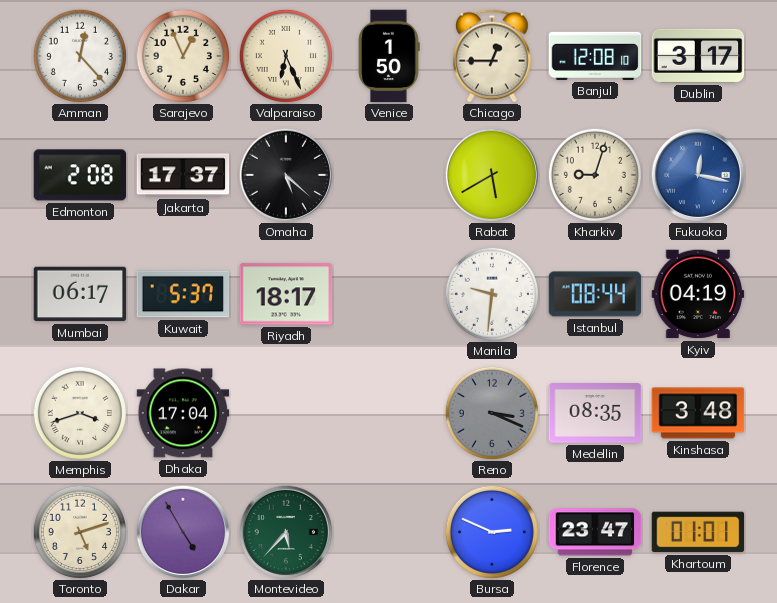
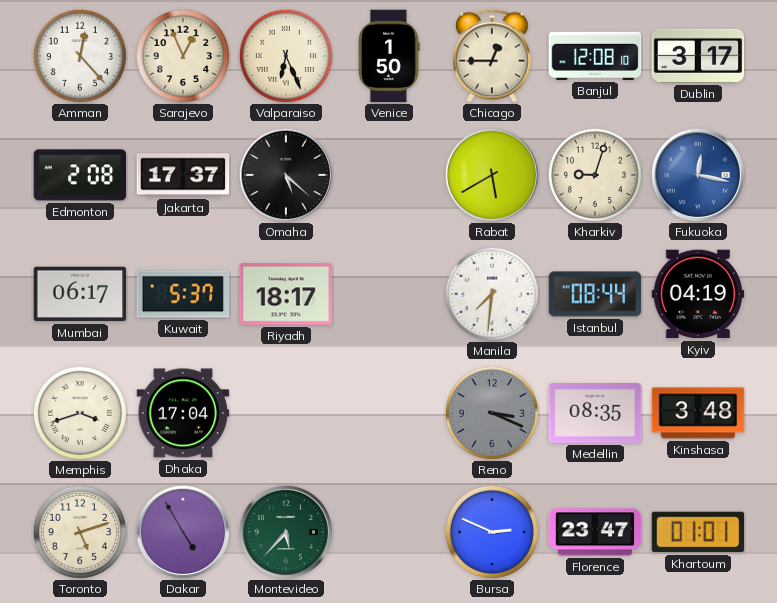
Manila: 9:31 -> 7:31
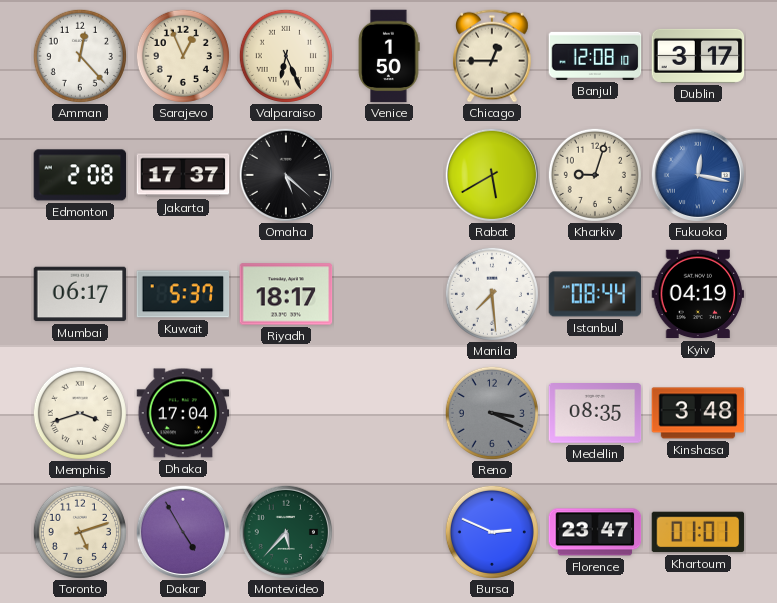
Manila: 7:31 -> 7:29
